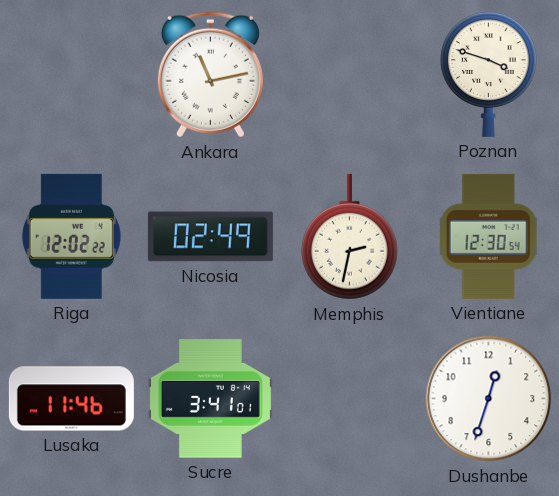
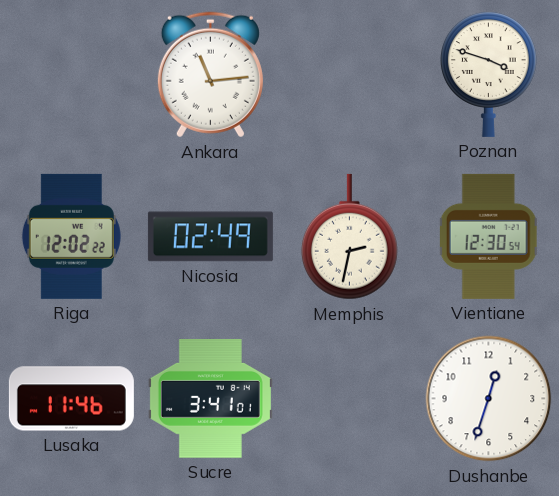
Ankara: 11:13 -> 11:14
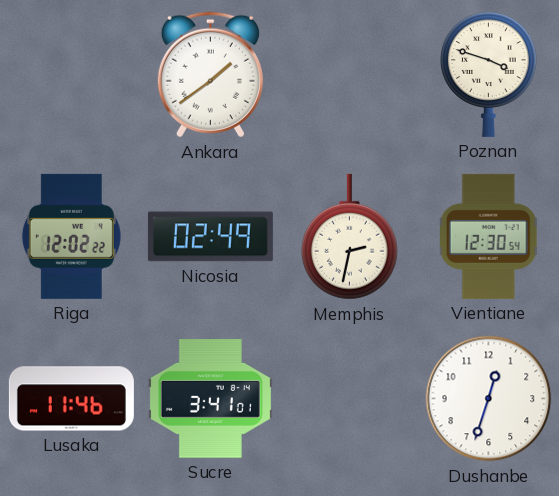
Ankara: 11:14 -> 1:39
